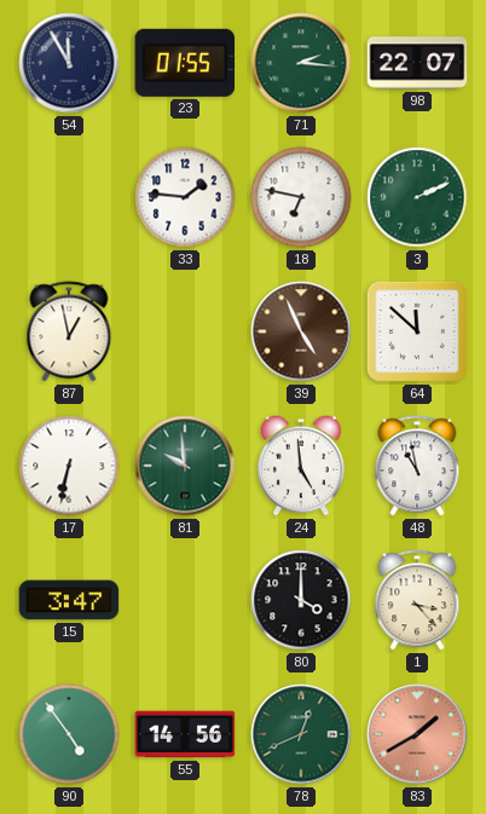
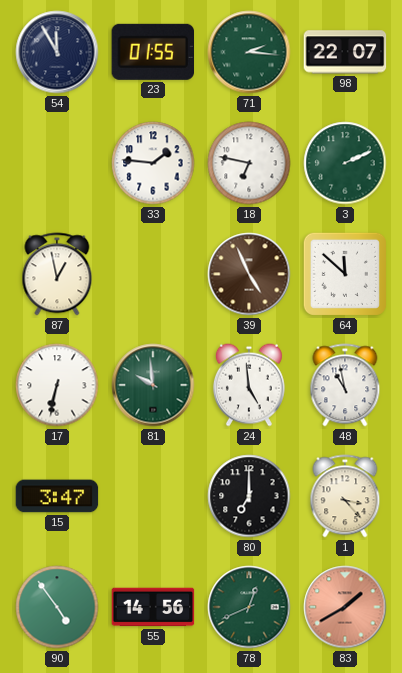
80: 4:00 -> 7:00
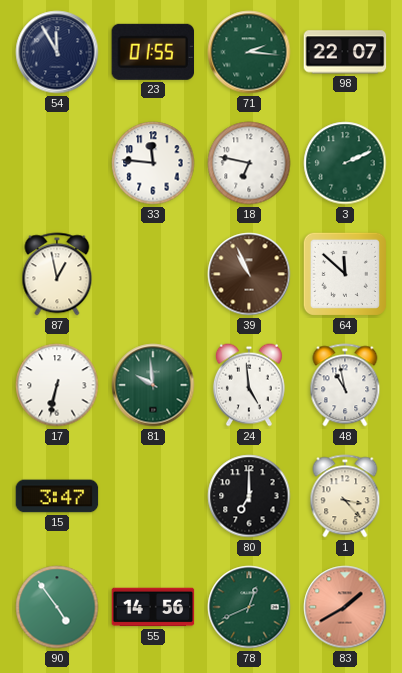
33: 1:46 -> 11:46
39: 4:56 -> 10:56
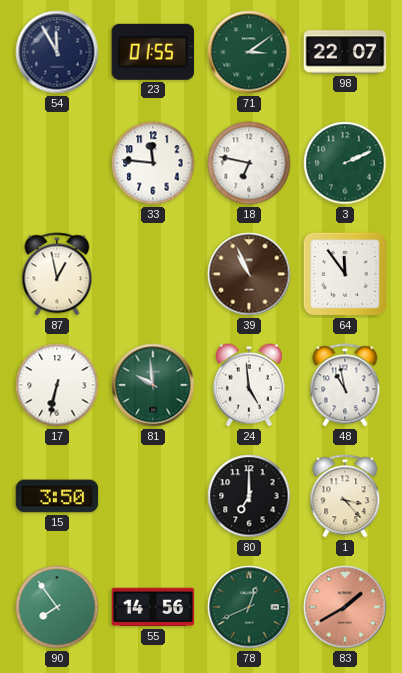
71: 2:16 -> 3:09
64: 11:52 -> 11:54
15: 3:47 -> 3:50
90: 4:54 -> 7:54
